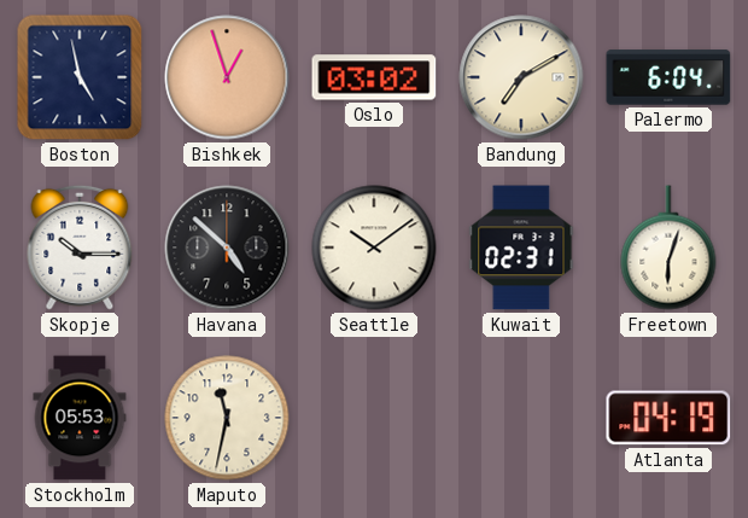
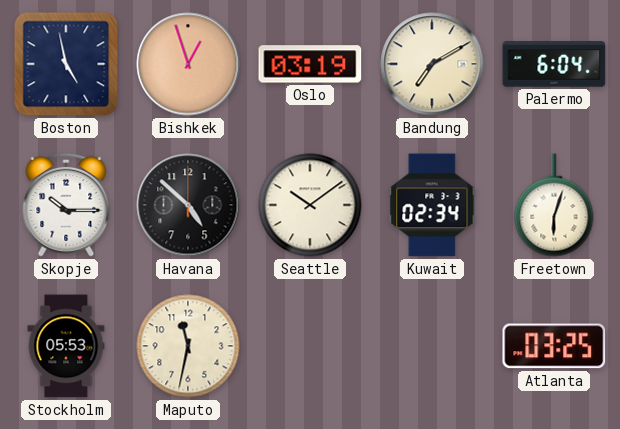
Oslo: 03:02 -> 03:19
Kuwait: 02:31 -> 02:34
Atlanta: 04:19 -> 03:25
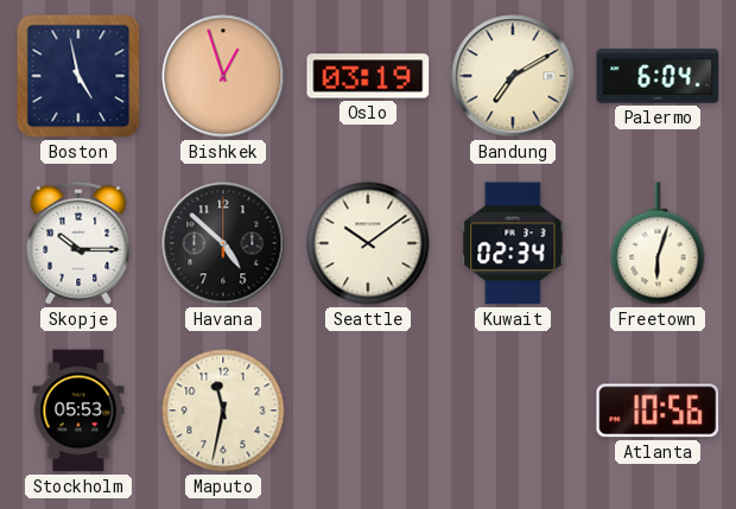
Atlanta: 03:25 -> 10:56
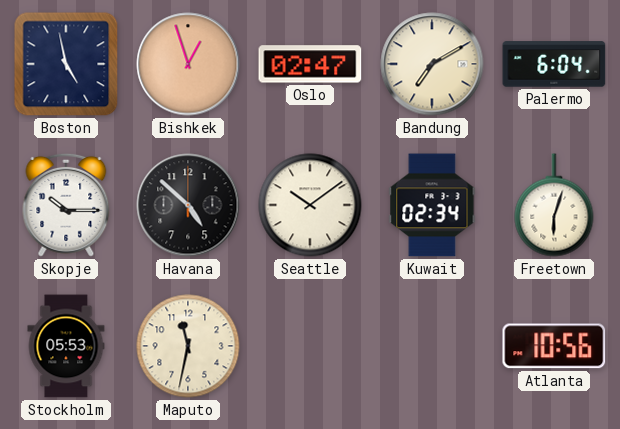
Oslo: 03:19 -> 02:47
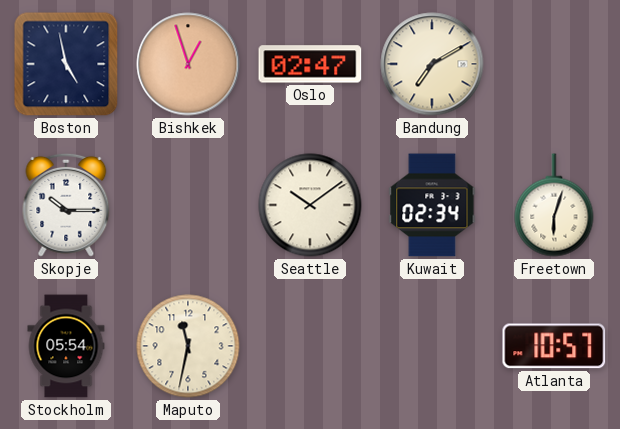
Palermo: 6:04 -> none
Havana: 4:52 -> none
Stockholm: 05:53 -> 05:54
Atlanta: 10:56 -> 10:57
